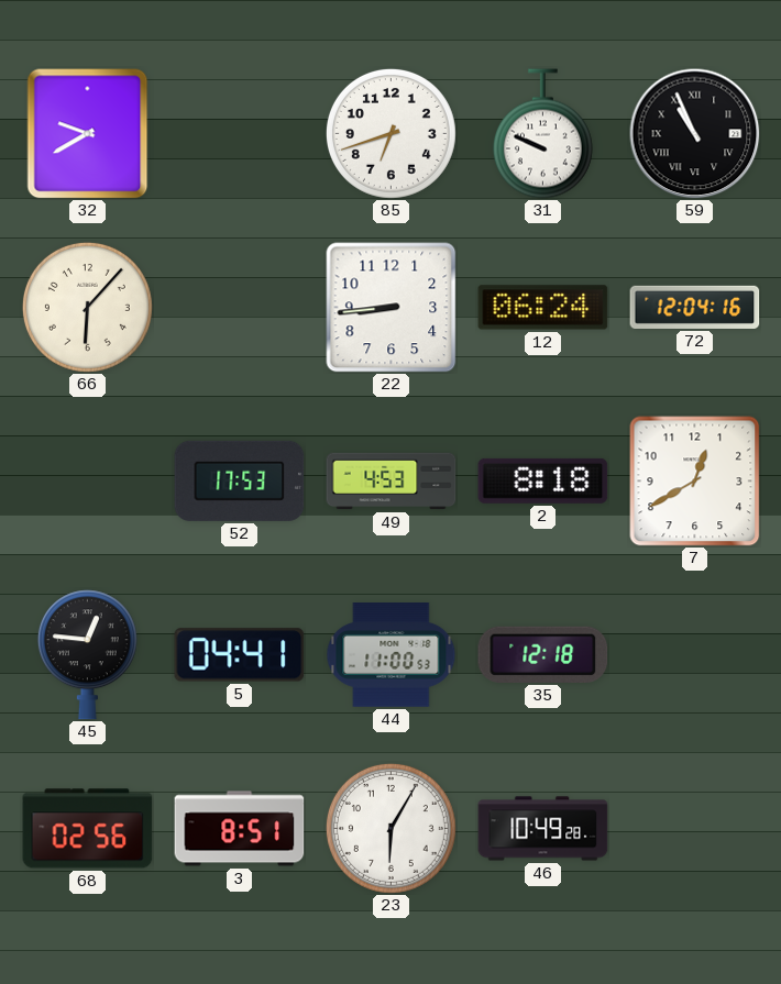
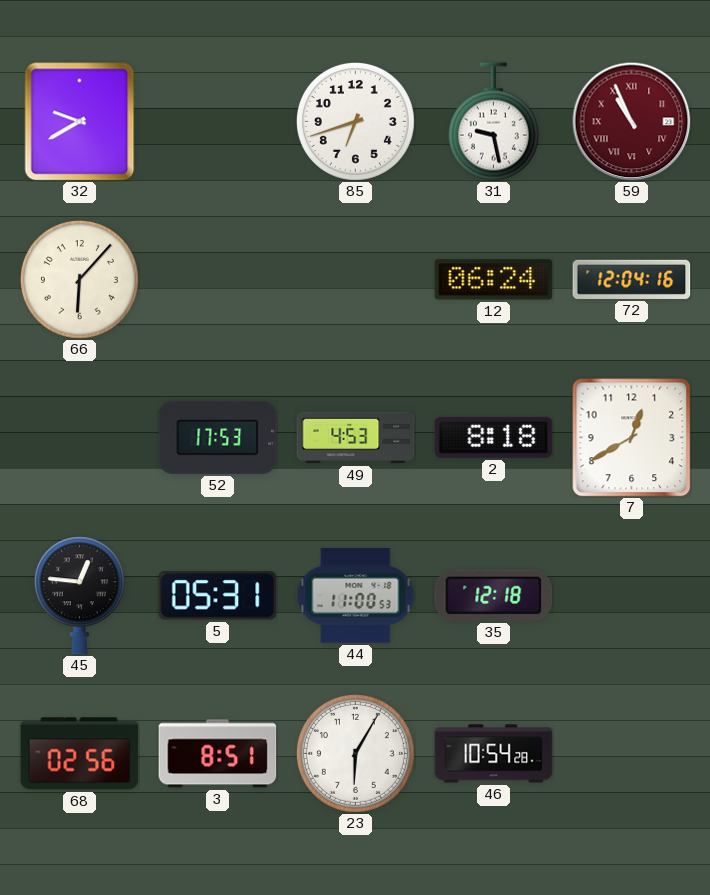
31: 9:49 -> 9:28
59 dial: black -> burgundy
22: 8:44 -> none
5: 04:41 -> 05:31
46: 10:49 -> 10:54
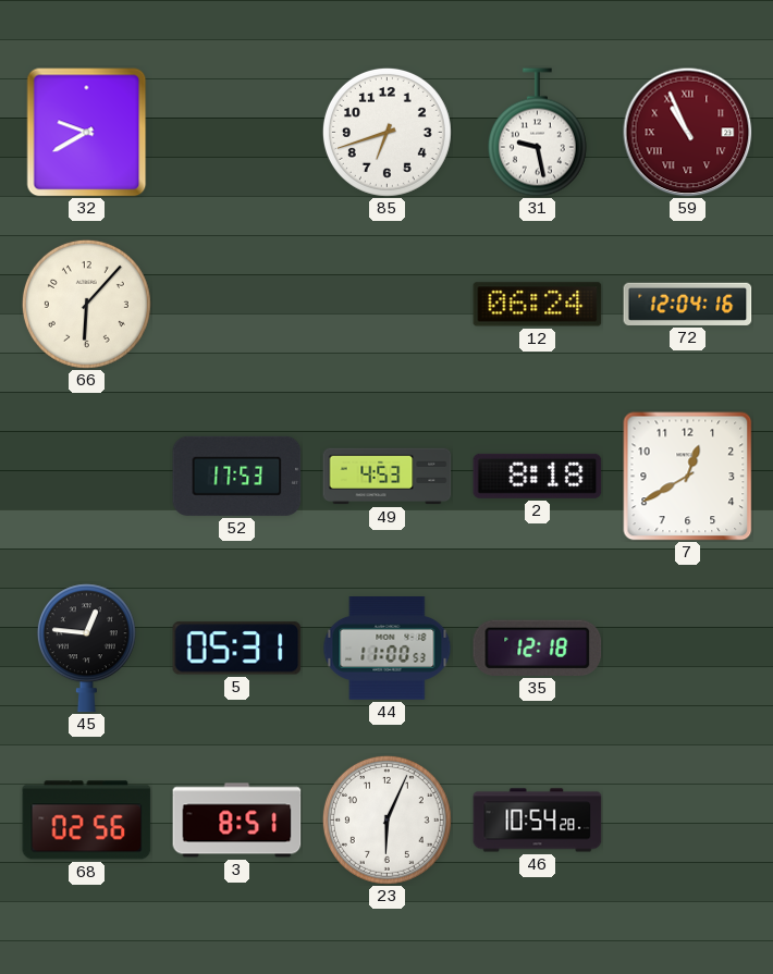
23: 6:05 -> 6:04
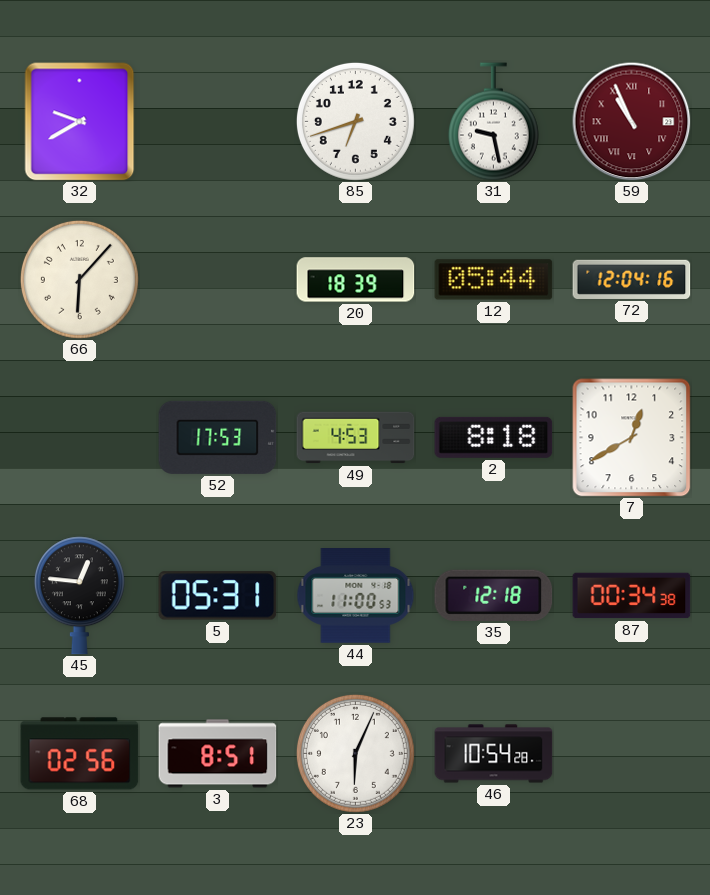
20: none -> 18:39
12: 06:24 -> 05:44
87: none -> 00:34
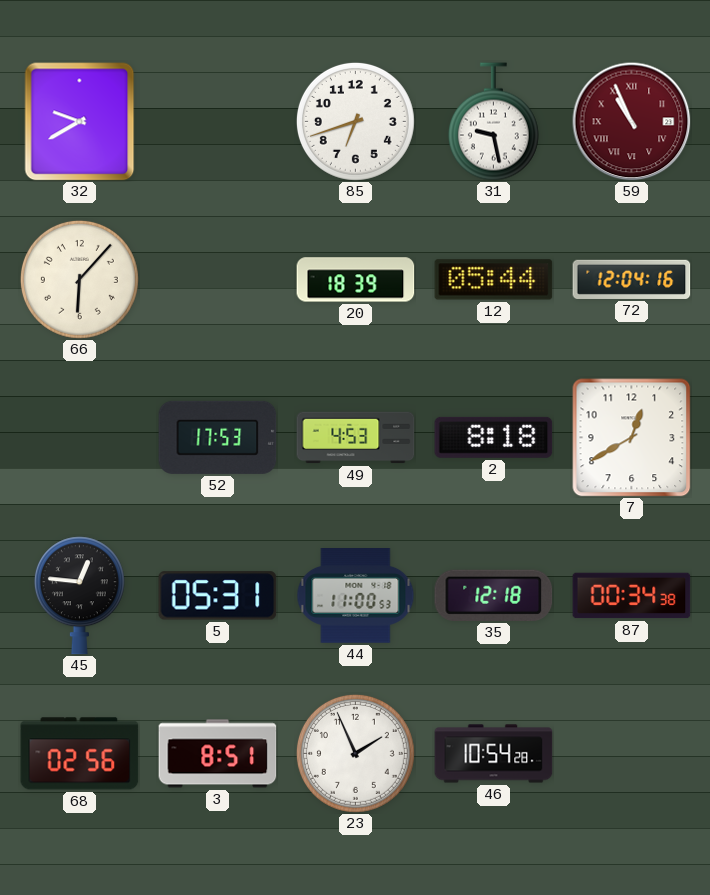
23: 6:04 -> 1:56
